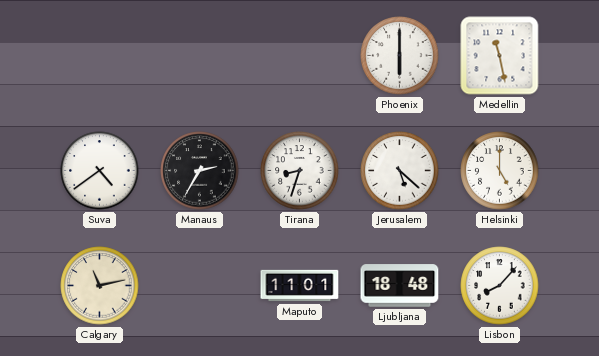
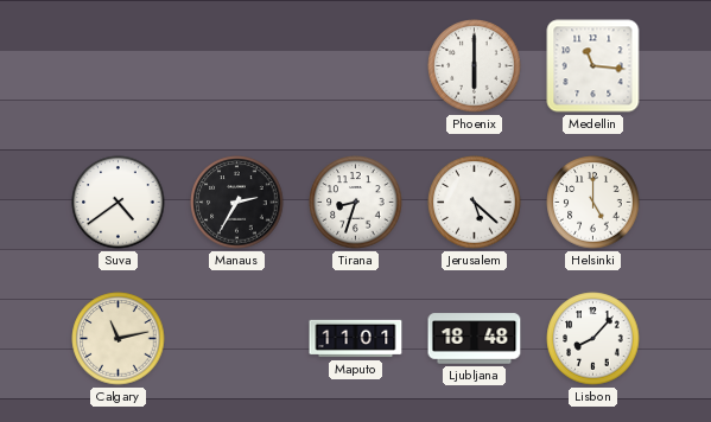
Medellin: 11:28 -> 11:16
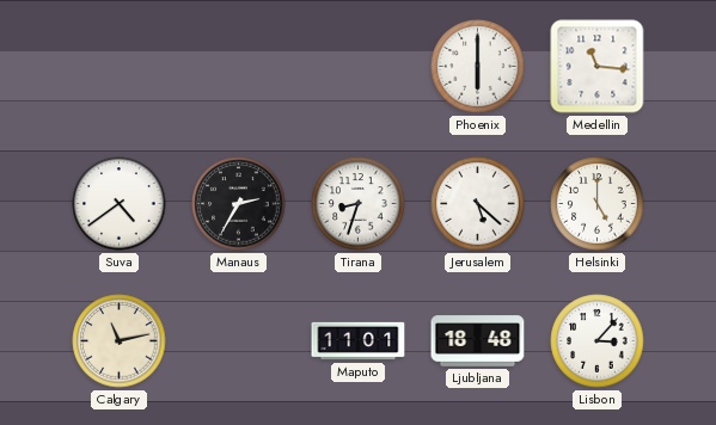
Lisbon: 8:07 -> 3:07
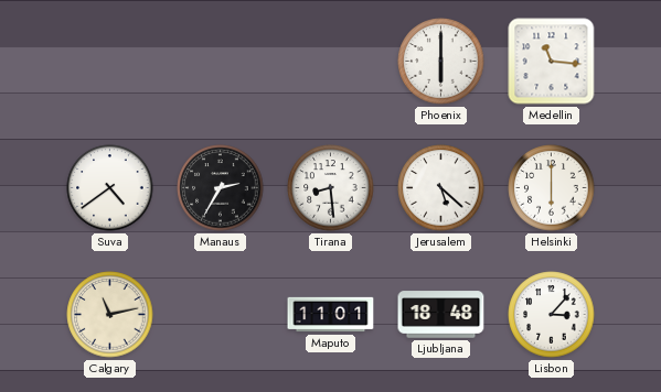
Tirana: 8:33 -> 8:29
Helsinki: 5:00 -> 6:00
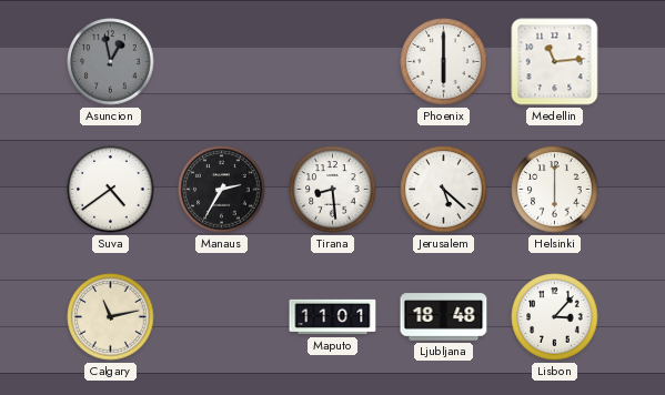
Asuncion: none -> 12:58
Medellin: 11:16 -> 11:14
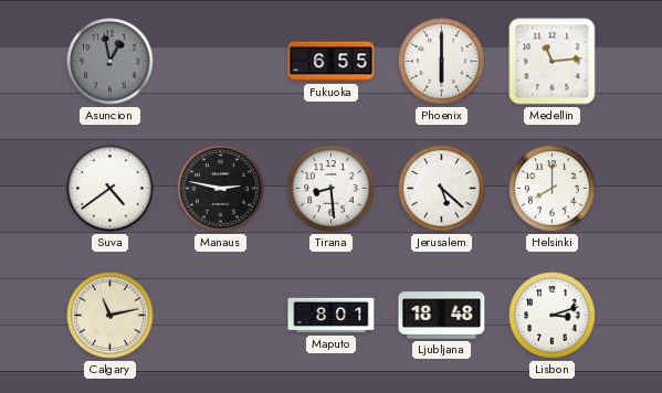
Fukuoka: none -> 6:55
Manaus: 2:35 -> 2:47
Helsinki: 6:00 -> 8:00
Maputo: 11:01 -> 8:01
Lisbon: 3:07 -> 3:12
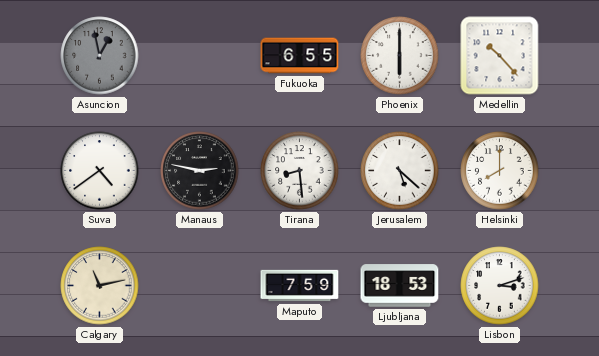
Medellin: 11:14 -> 10:23
Maputo: 8:01 -> 7:59
Ljubljana: 18:48 -> 18:53
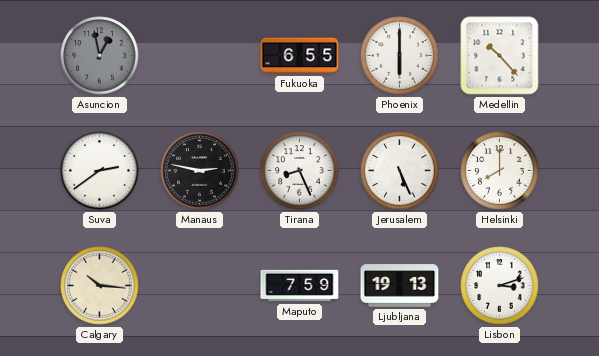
Suva: 4:39 -> 2:39
Tirana: 8:29 -> 8:26
Jerusalem: 5:22 -> 5:26
Calgary: 11:13 -> 10:16
Ljubljana: 18:53 -> 19:13
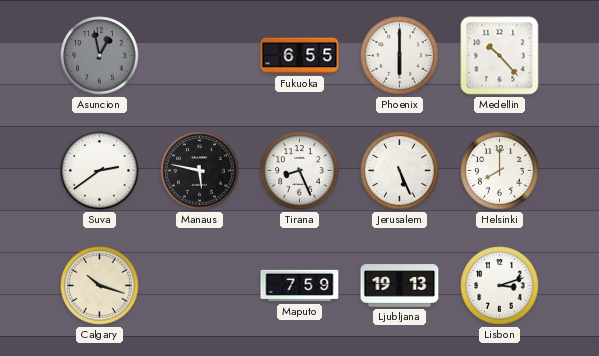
Manaus: 2:47 -> 5:47
Calgary: 10:16 -> 10:18
